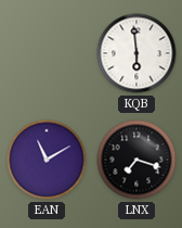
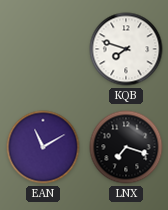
KQB: 5:59 -> 7:48
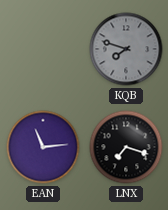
KQB dial: white -> grey
EAN: 11:10 -> 11:14
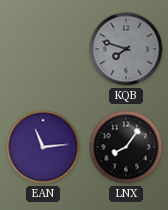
LNX: 7:18 -> 8:06
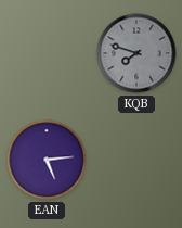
EAN: 11:14 -> 5:14
LNX: 8:06 -> none
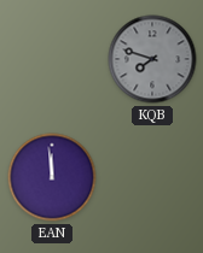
EAN: 5:14 -> 11:59
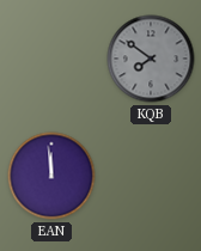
KQB: 7:48 -> 7:51
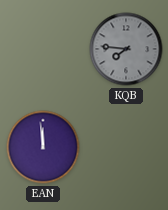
KQB: 7:51 -> 7:46
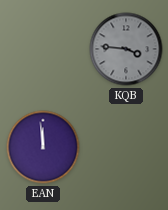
KQB: 7:46 -> 3:46
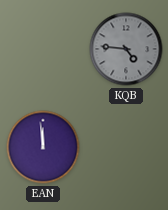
KQB: 3:46 -> 4:46
